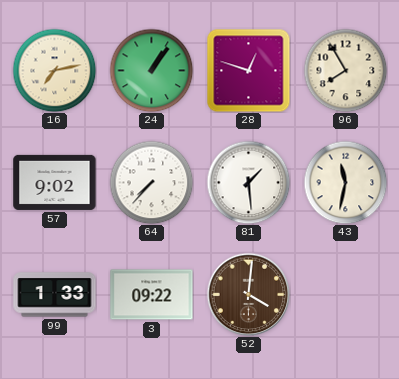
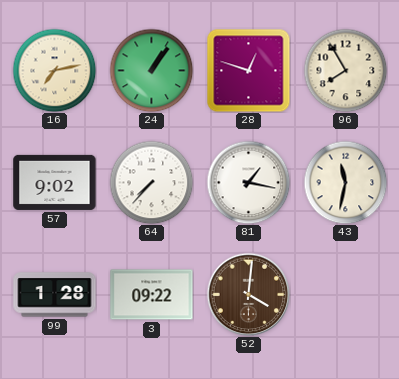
81: 1:29 -> 1:17
99: 1:33 -> 1:28
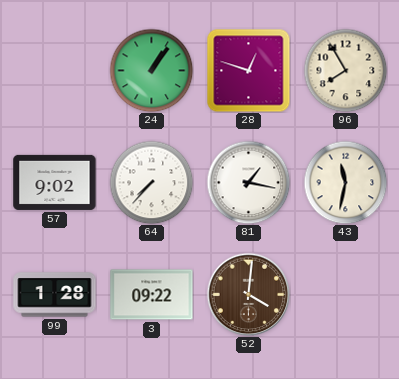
16: 7:13 -> none
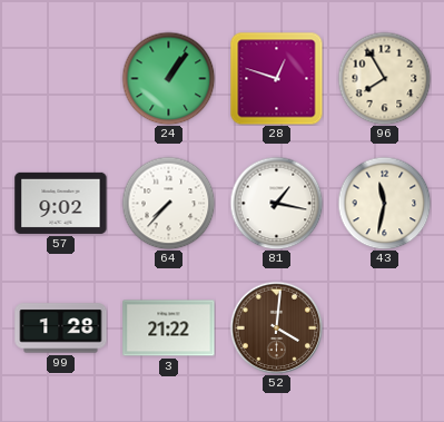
3: 09:22 -> 21:22
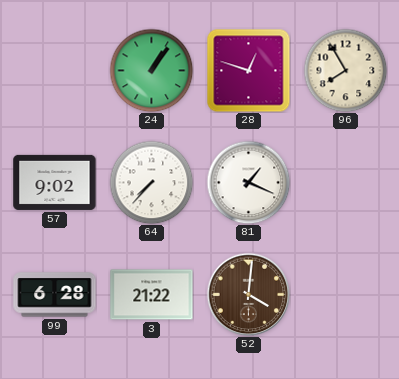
81: 1:17 -> 1:19
43: 11:32 -> none
99: 1:28 -> 6:28
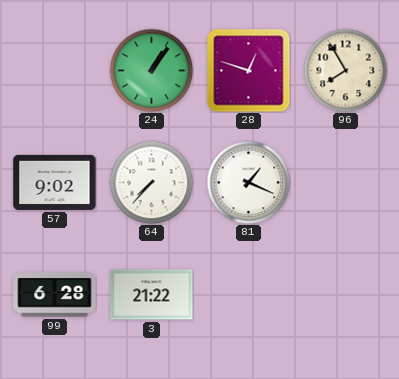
52: 4:01 -> none
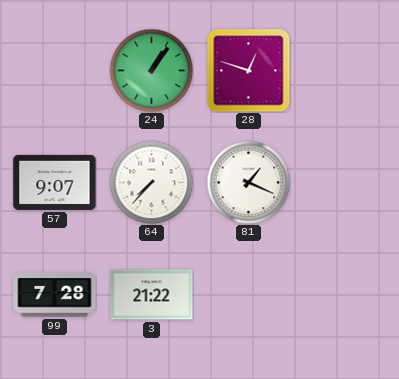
96: 7:55 -> none
57: 9:02 -> 9:07
99: 6:28 -> 7:28
